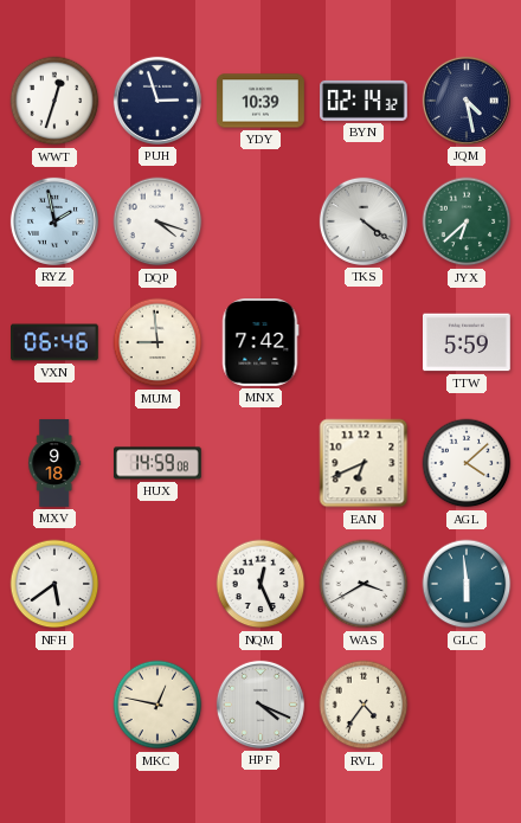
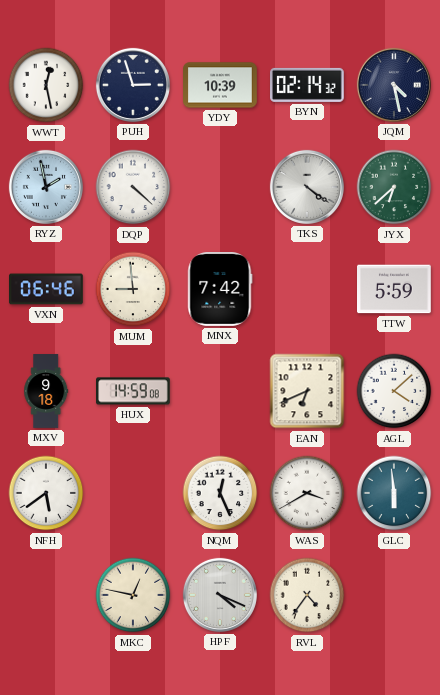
WWT: 12:33 -> 12:28
DQP: 4:18 -> 4:22
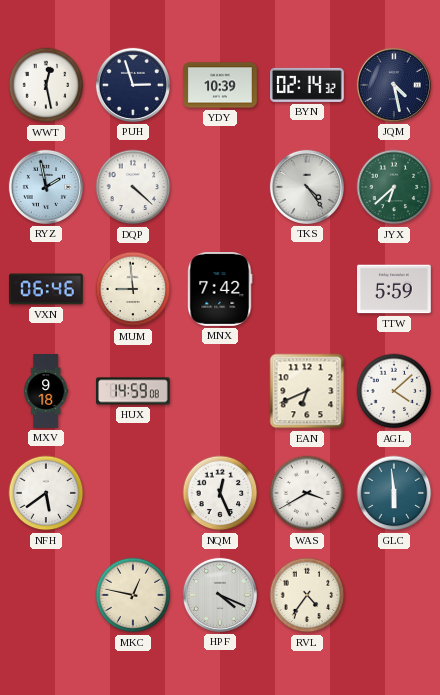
TKS: 4:21 -> 4:24
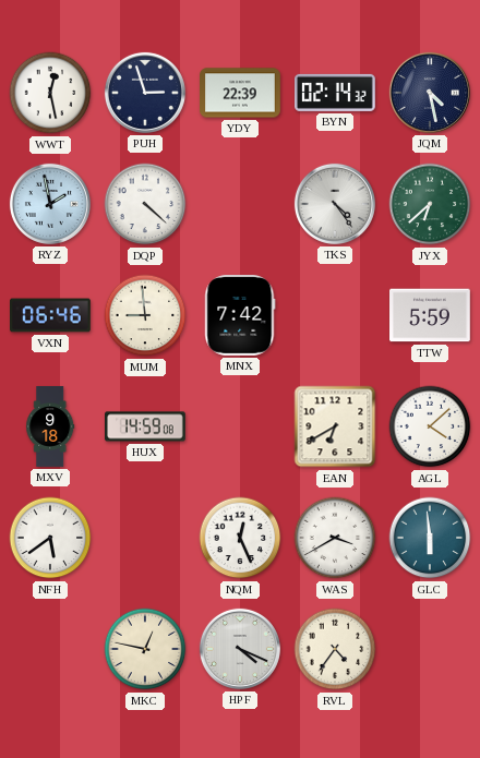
YDY: 10:39 -> 22:39
EAN: 6:41 -> 6:40
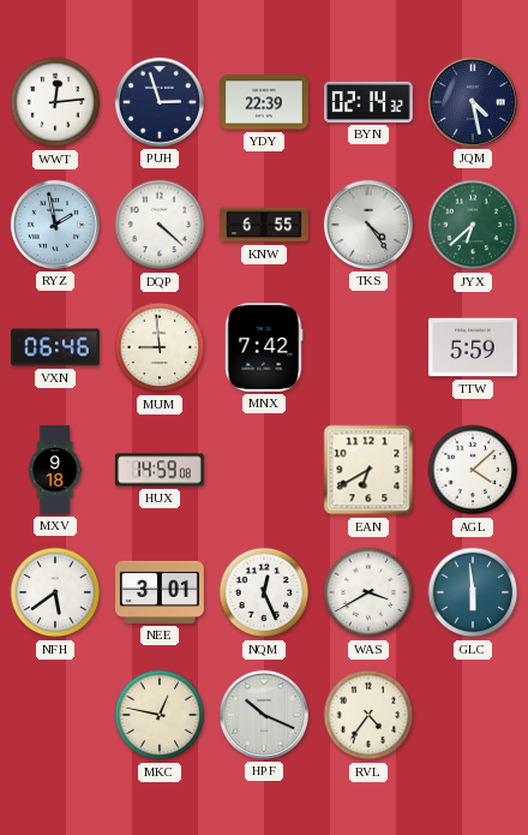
WWT: 12:28 -> 12:14
KNW: none -> 6:55
NEE: none -> 3:01
HPF: 4:19 -> 10:19
